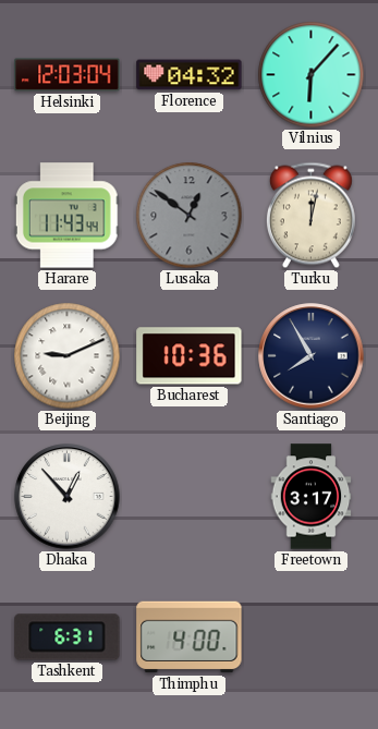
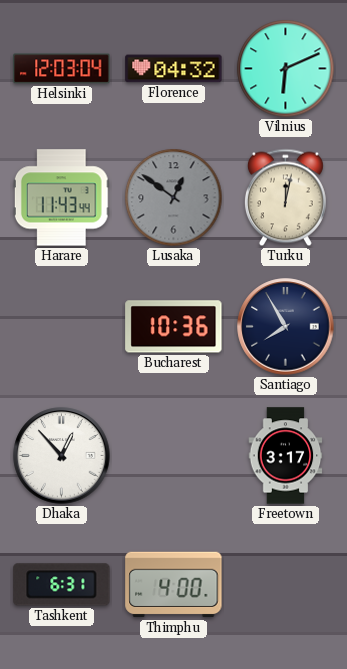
Vilnius: 6:07 -> 6:11
Beijing: 9:11 -> none
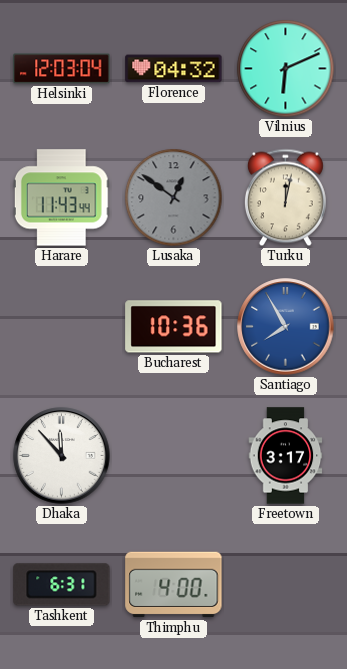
Santiago dial: navy -> blue
Dhaka: 12:53 -> 11:53
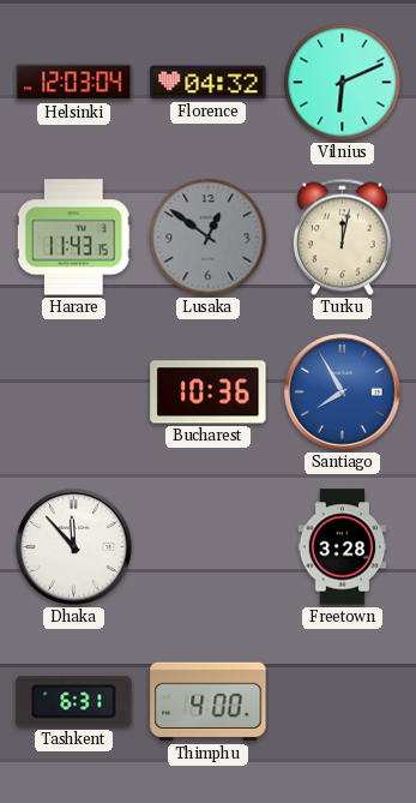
Harare: 11:43:44 -> 11:43:15
Freetown: 3:17 -> 3:28
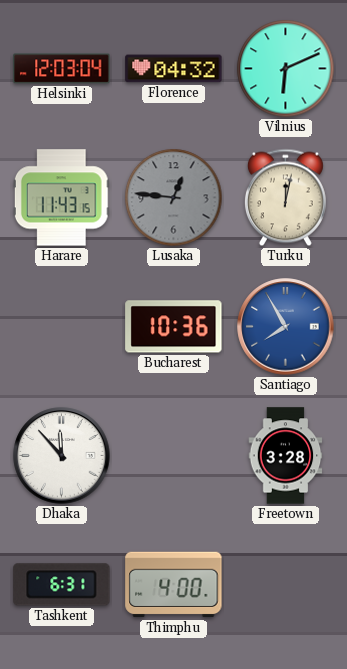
Lusaka: 12:51 -> 12:46
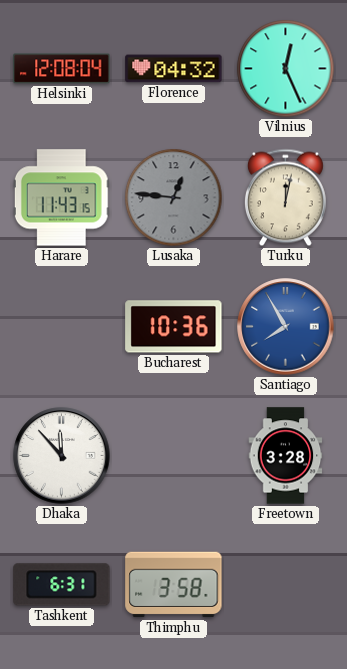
Helsinki: 12:03 -> 12:08
Vilnius: 6:11 -> 12:26
Thimphu: 4:00 -> 3:58
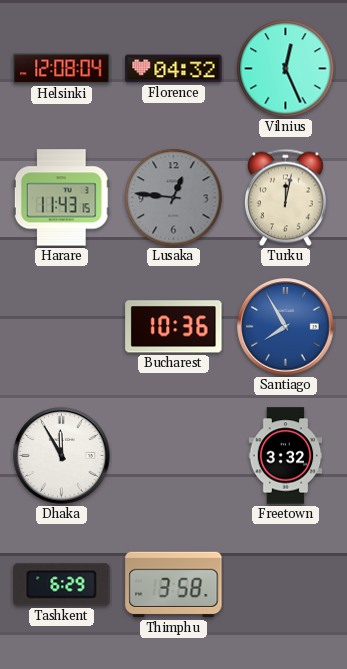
Dhaka: 11:53 -> 11:55
Freetown: 3:28 -> 3:32
Tashkent: 6:31 -> 6:29
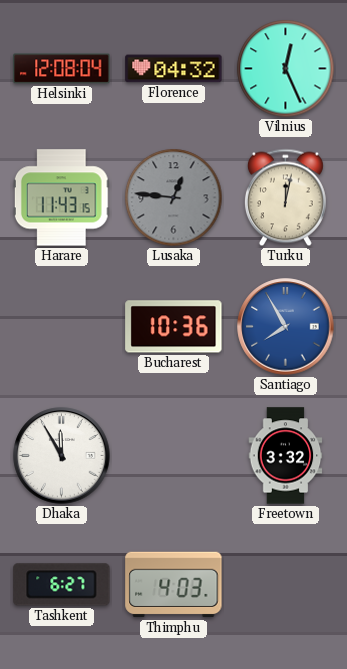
Tashkent: 6:29 -> 6:27
Thimphu: 3:58 -> 4:03
